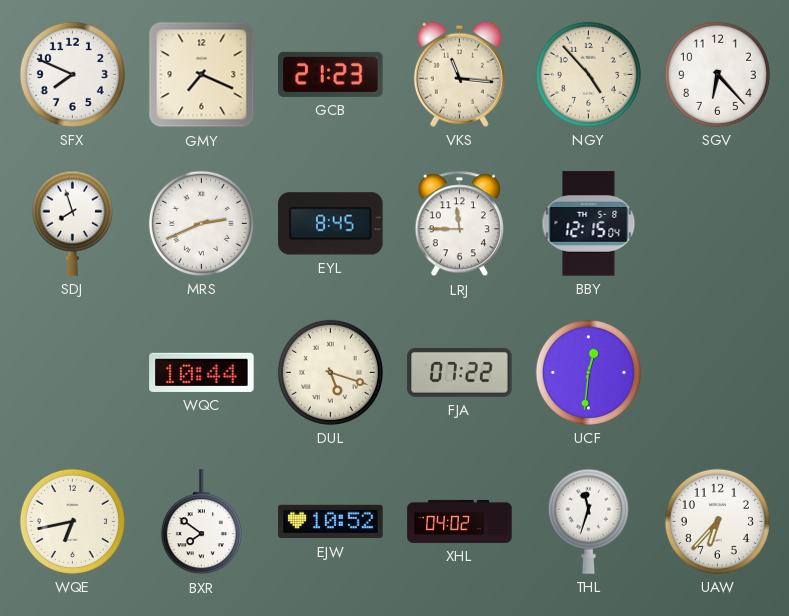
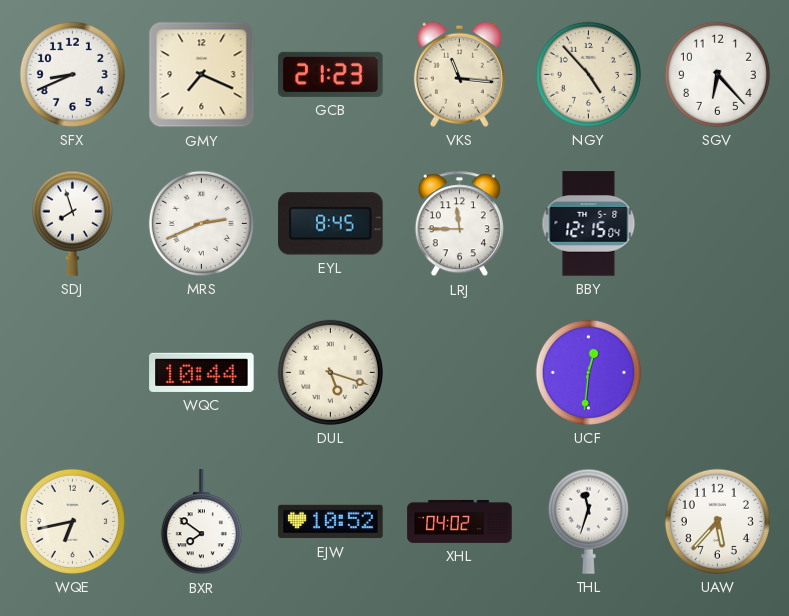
SFX: 7:49 -> 8:41
FJA: 07:22 -> none
UAW: 6:37 -> 5:37
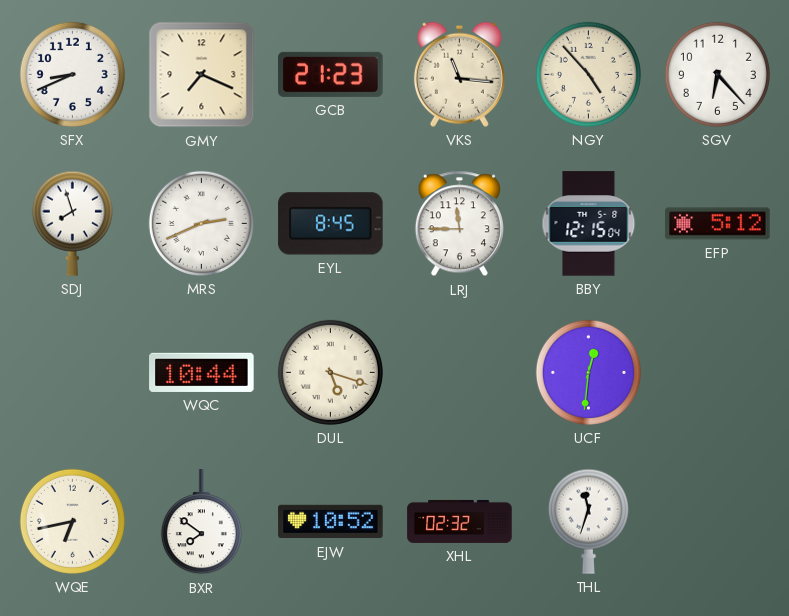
EFP: none -> 5:12
XHL: 04:02 -> 02:32
UAW: 5:37 -> none
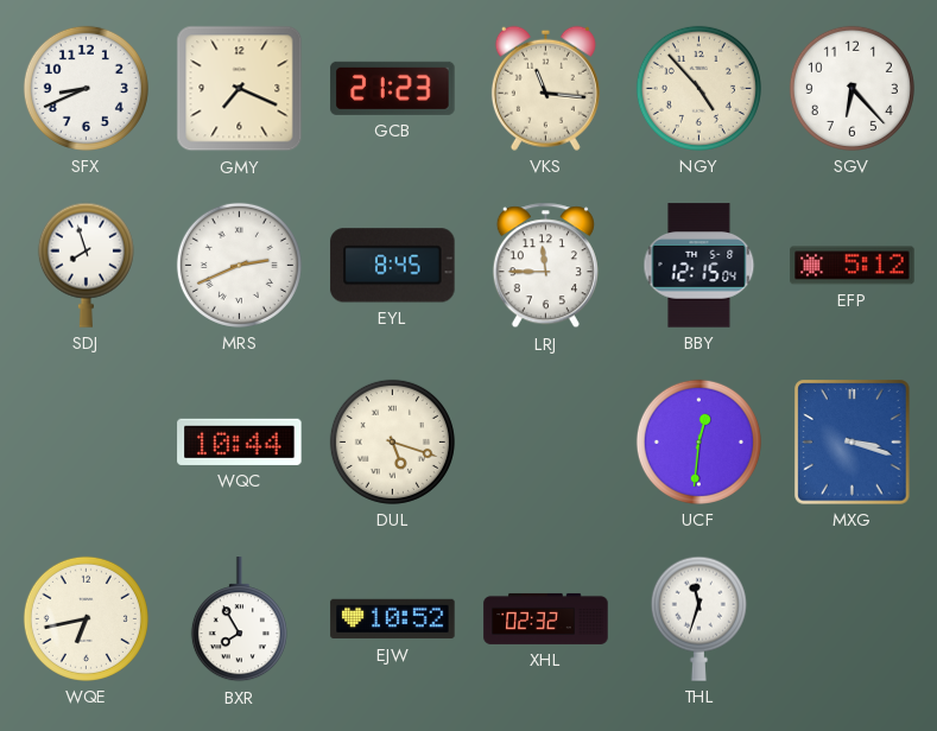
MXG: none -> 3:18
BXR: 7:51 -> 7:55
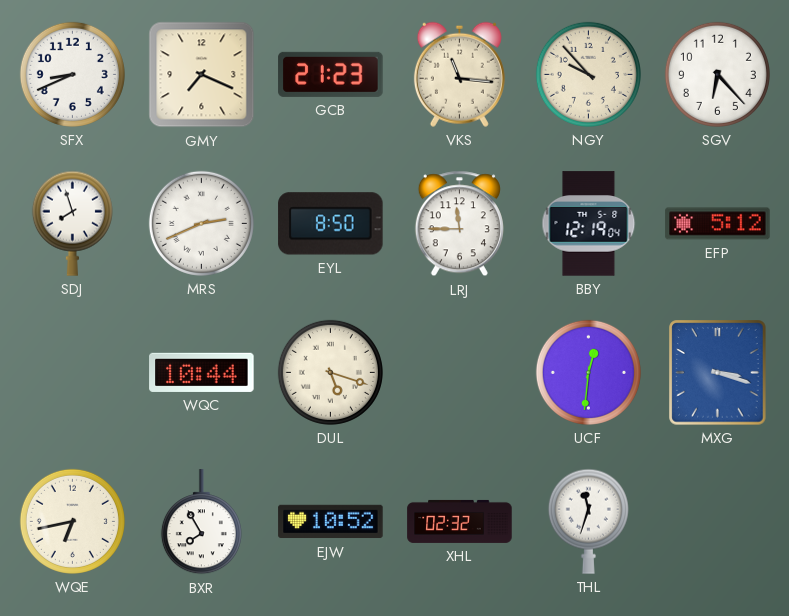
NGY: 4:53 -> 9:53
EYL: 8:45 -> 8:50
BBY: 12:15 -> 12:19
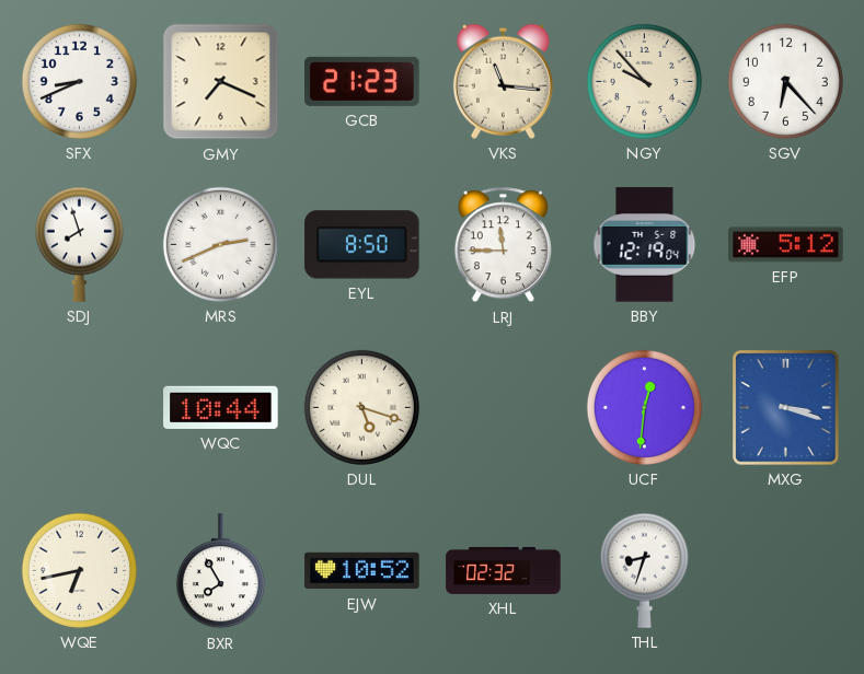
THL: 11:33 -> 8:33
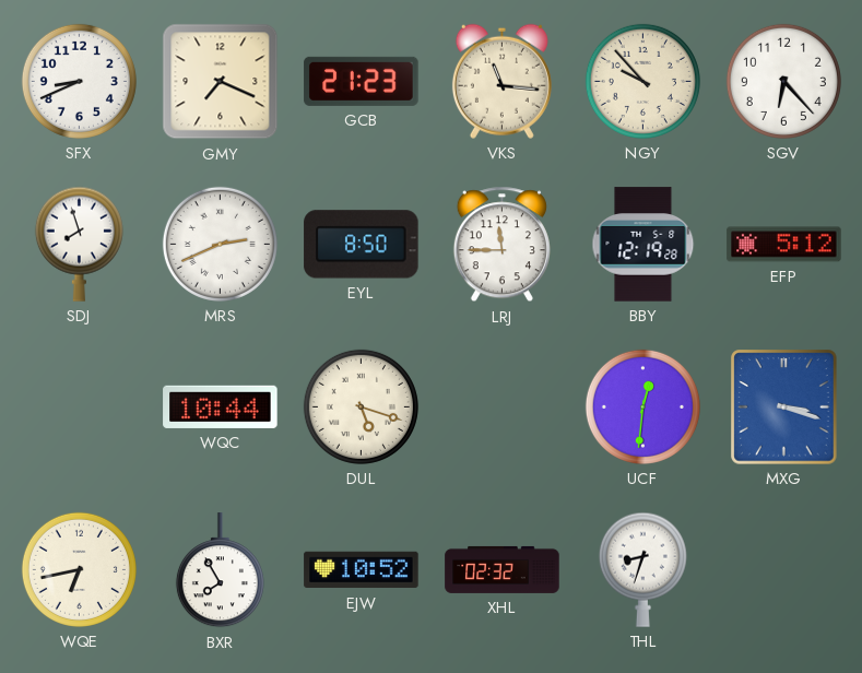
BBY: 12:19:04 -> 12:19:28
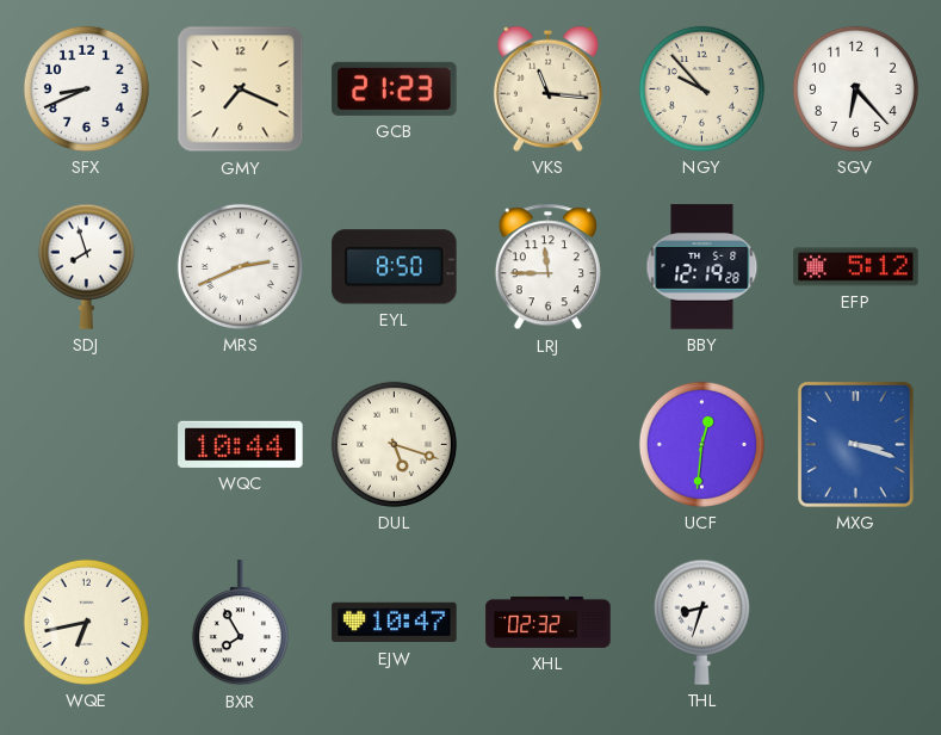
EJW: 10:52 -> 10:47
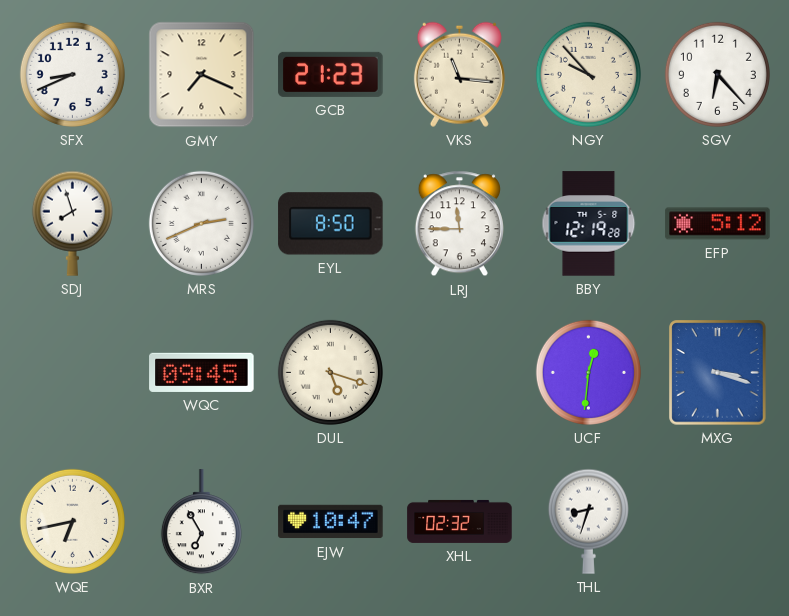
WQC: 10:44 -> 09:45
BXR: 7:55 -> 6:55
